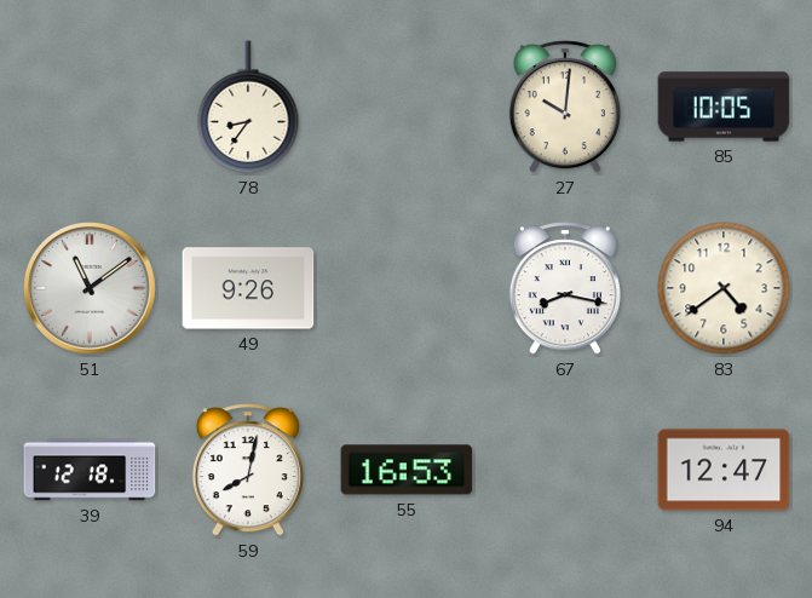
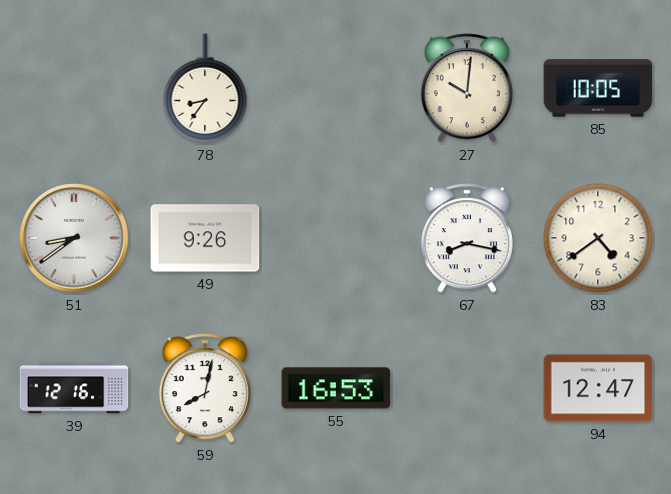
51: 11:09 -> 8:39
39: 12:18 -> 12:16
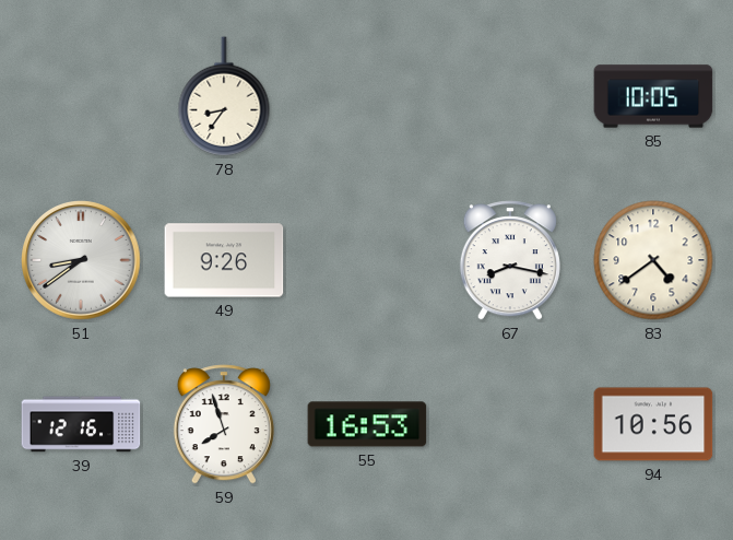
27: 10:01 -> none
59: 8:02 -> 7:57
94: 12:47 -> 10:56
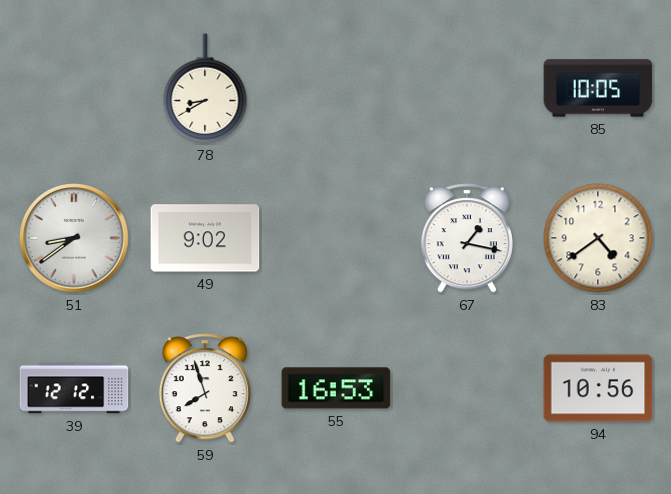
78: 8:36 -> 8:40
49: 9:26 -> 9:02
67: 8:17 -> 1:17
39: 12:16 -> 12:12
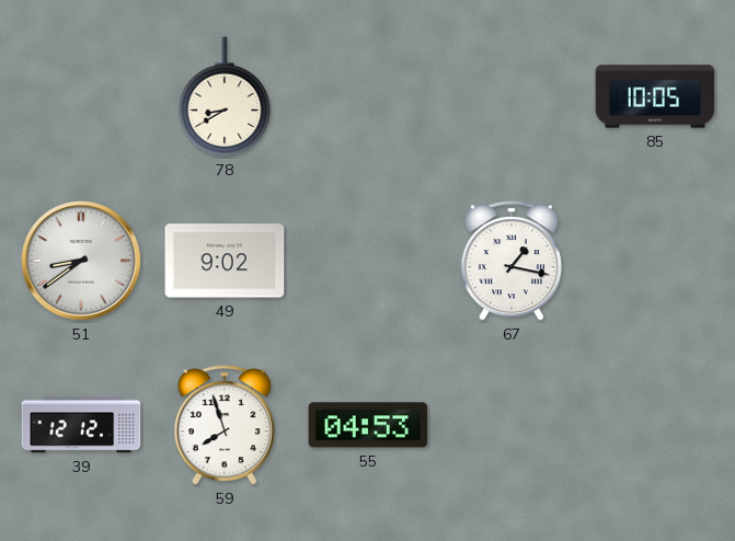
83: 4:39 -> none
55: 16:53 -> 04:53
94: 10:56 -> none
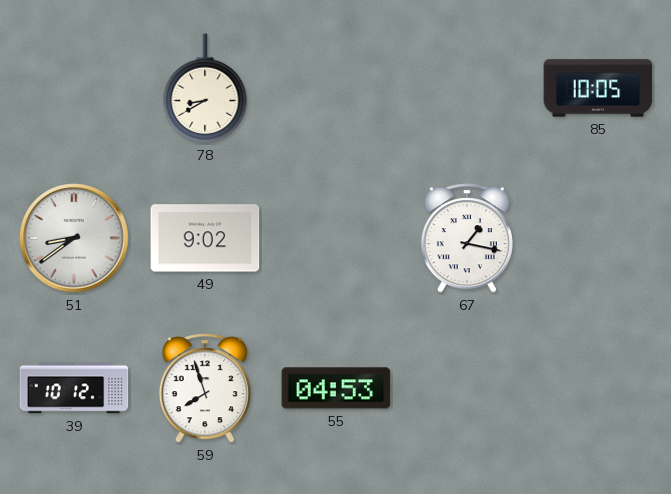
39: 12:12 -> 10:12
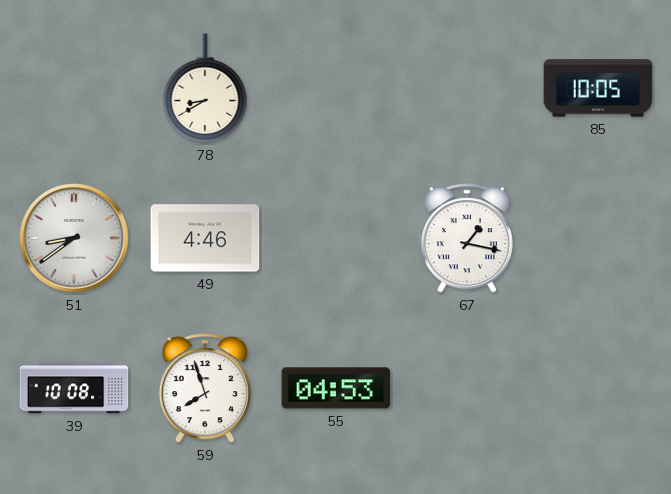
49: 9:02 -> 4:46
39: 10:12 -> 10:08
